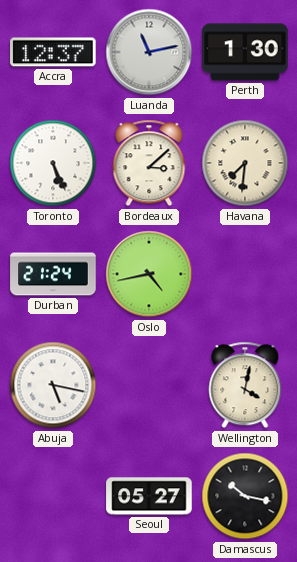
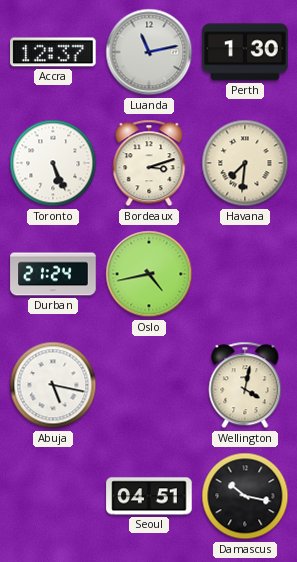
Bordeaux: 3:08 -> 3:12
Seoul: 05:27 -> 04:51
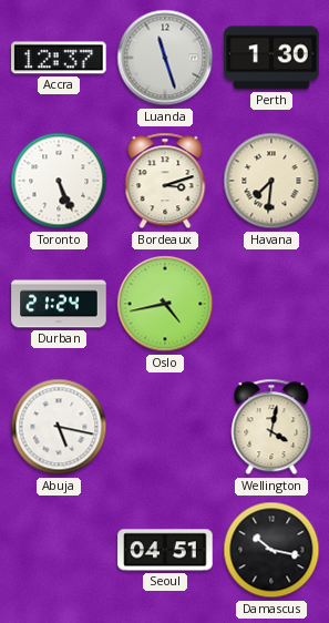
Luanda: 11:13 -> 11:27
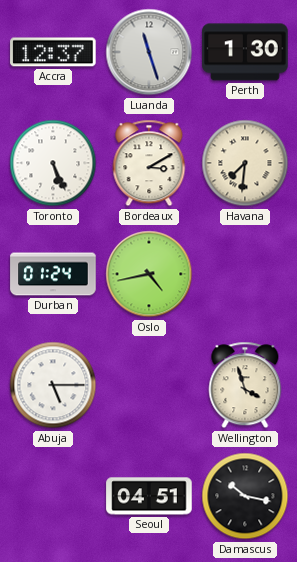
Bordeaux: 3:12 -> 3:10
Durban: 21:24 -> 01:24
Abuja: 5:17 -> 5:15
Wellington: 4:02 -> 3:57
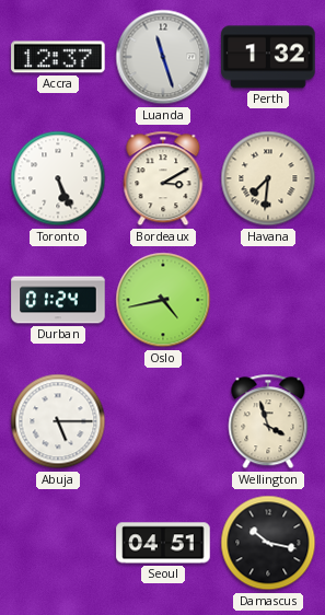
Perth: 1:30 -> 1:32
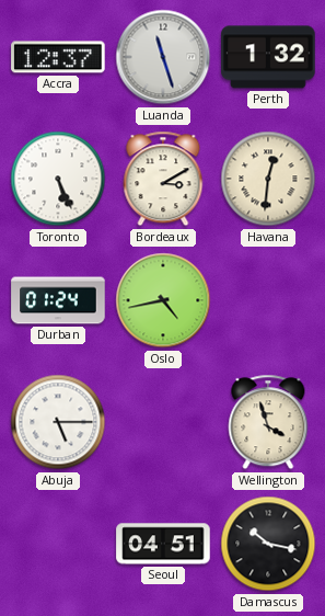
Havana: 7:31 -> 12:31
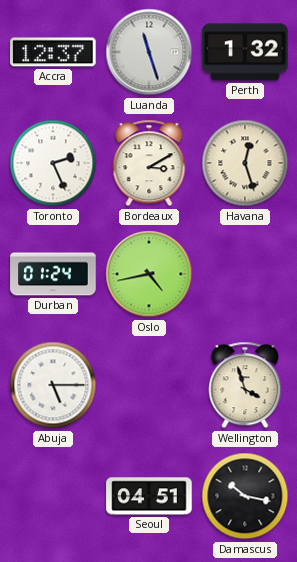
Toronto: 5:26 -> 2:26
Havana: 12:31 -> 12:27
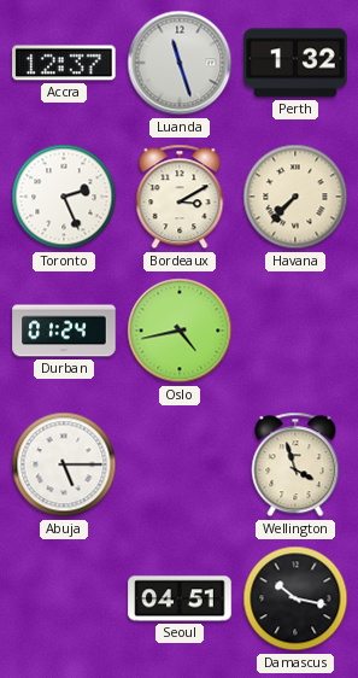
Havana: 12:27 -> 7:37
